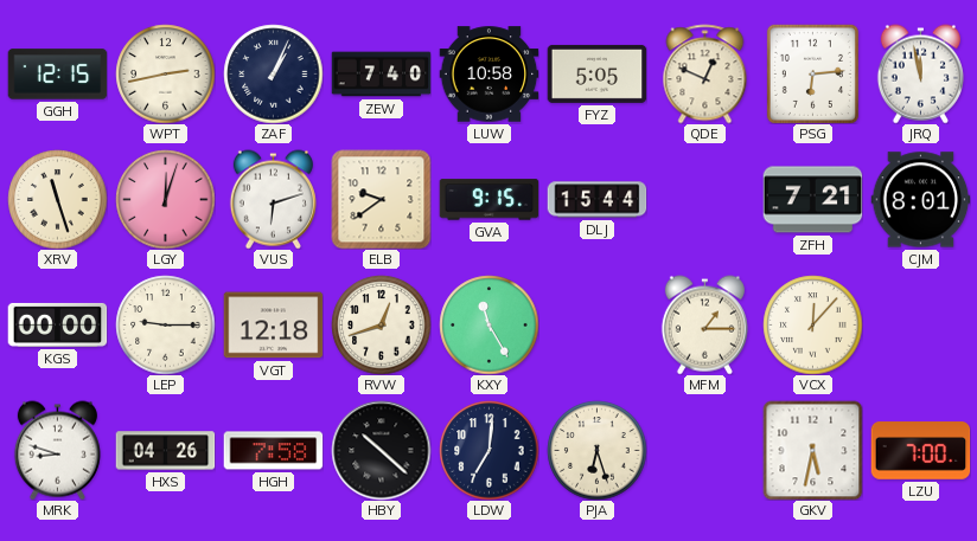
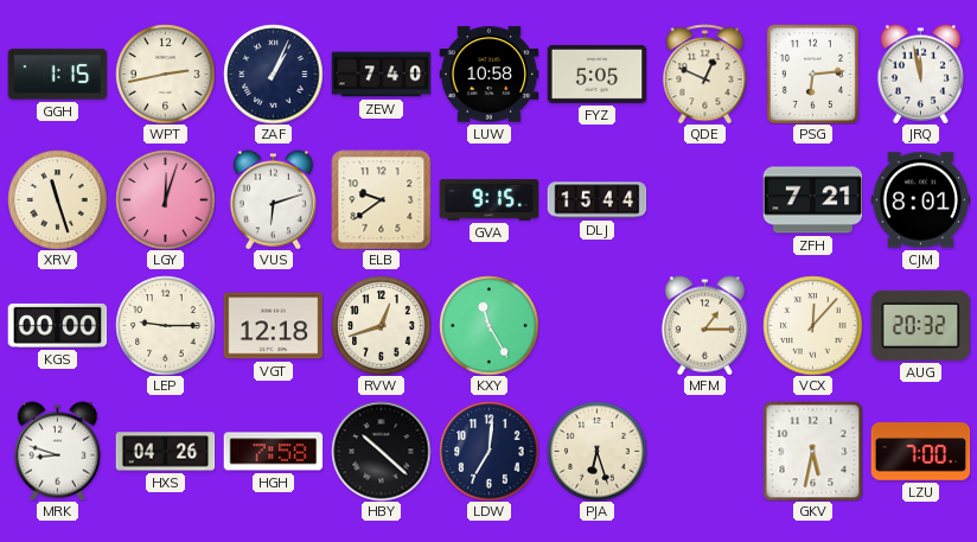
GGH: 12:15 -> 1:15
AUG: none -> 20:32
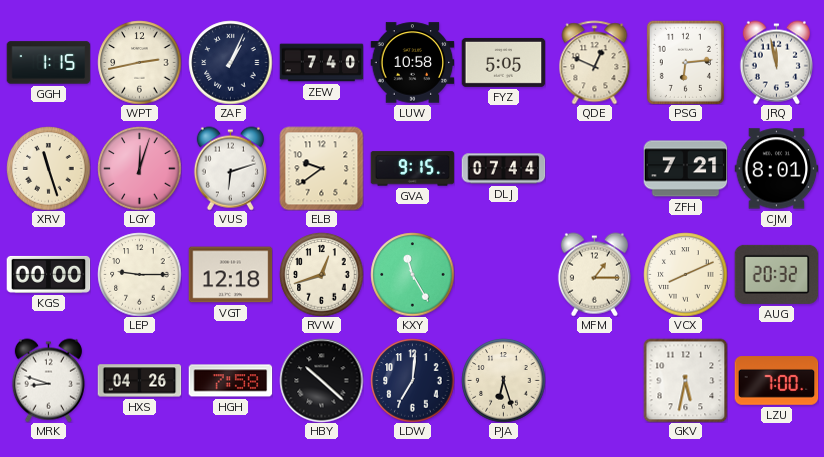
DLJ: 15:44 -> 07:44
VCX: 12:07 -> 8:11
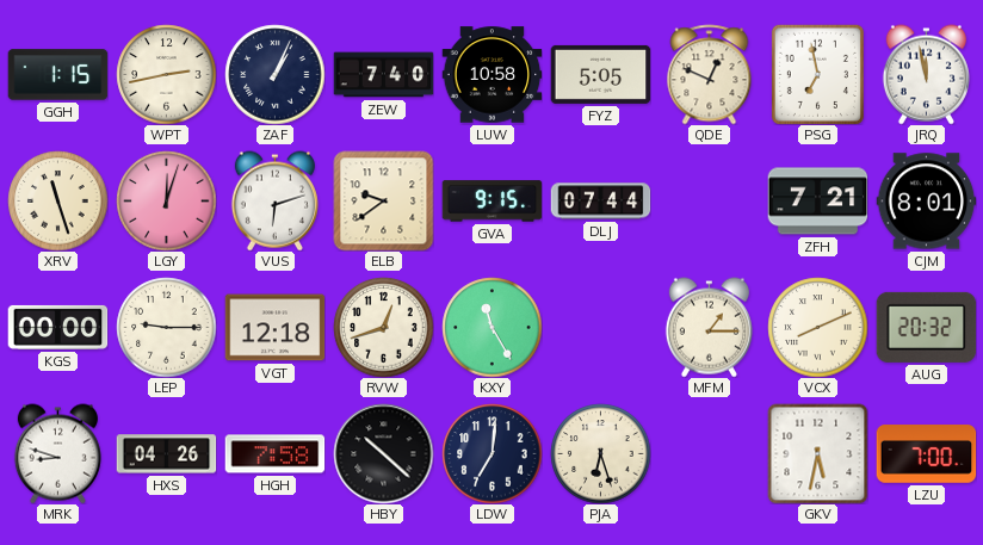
PSG: 6:14 -> 6:58
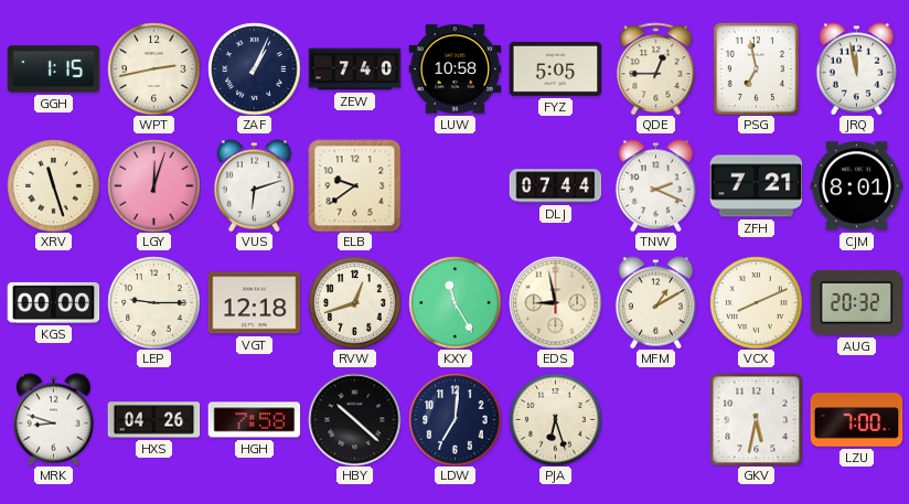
QDE: 12:49 -> 12:45
GVA: 9:15 -> none
TNW: none -> 2:19
EDS: none -> 8:58
MFM: 1:15 -> 1:10
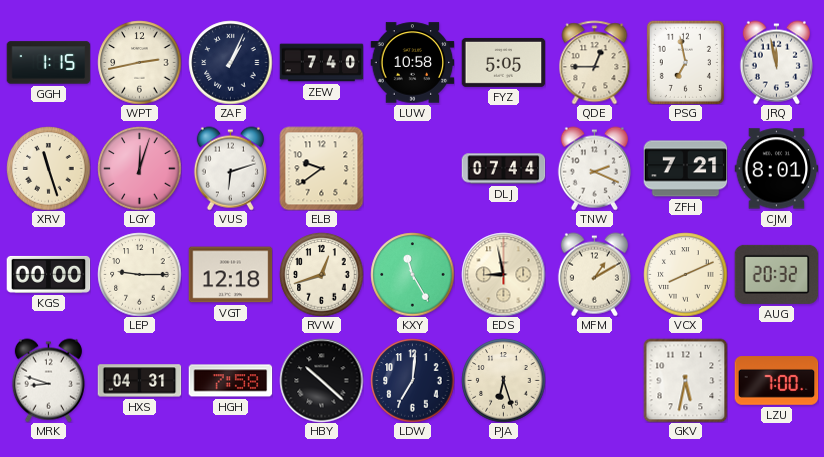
HXS: 04:26 -> 04:31
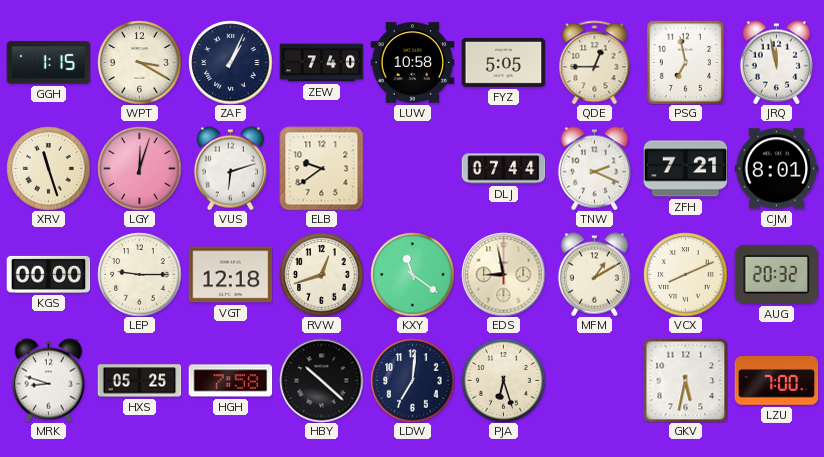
WPT: 2:43 -> 3:20
KXY: 11:25 -> 11:21
HXS: 04:31 -> 05:25
